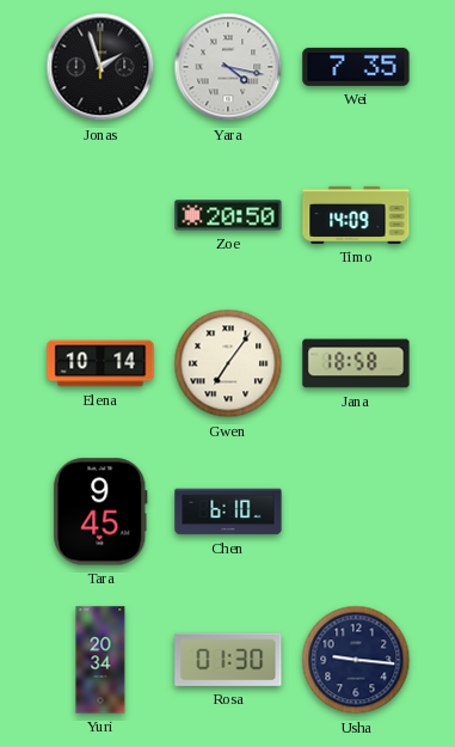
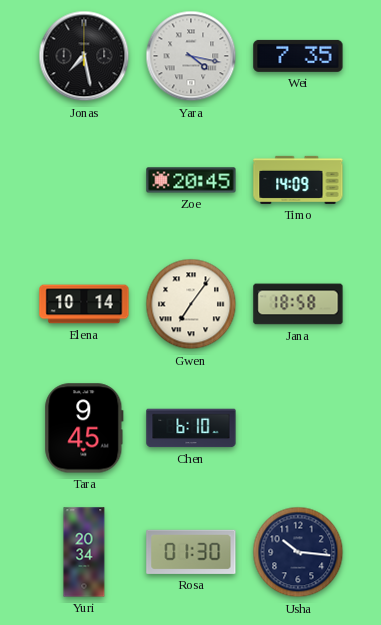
Jonas: 1:57 -> 7:28
Zoe: 20:50 -> 20:45
Usha: 9:16 -> 10:16
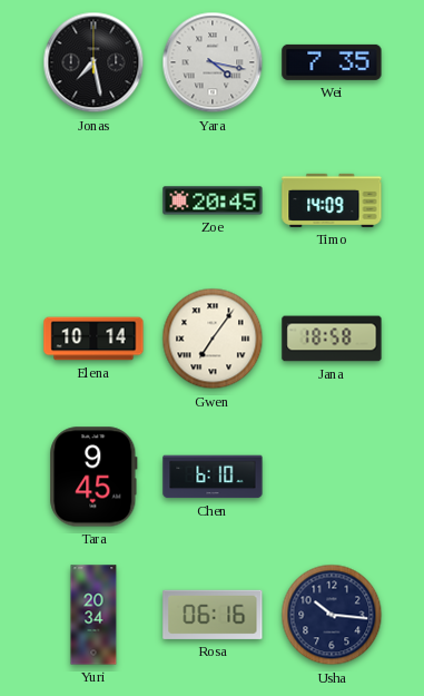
Rosa: 01:30 -> 06:16
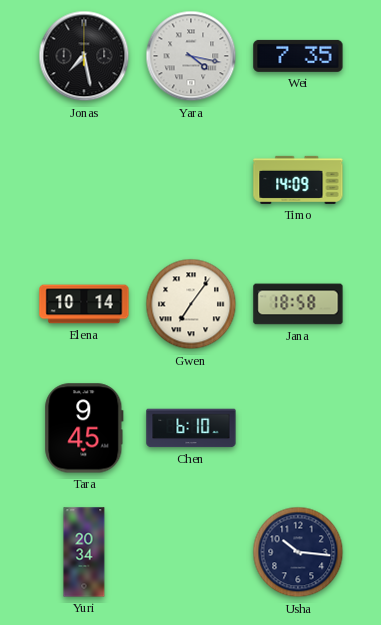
Zoe: 20:45 -> none
Rosa: 06:16 -> none
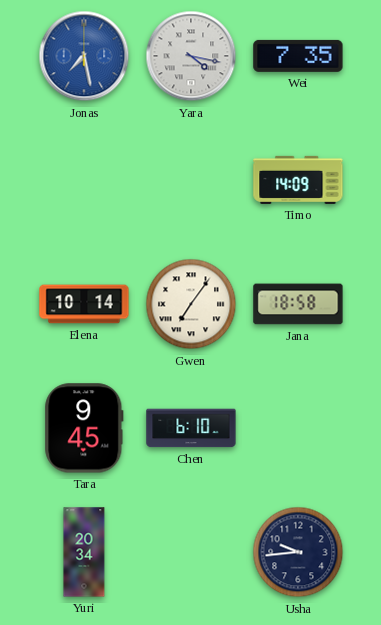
Jonas dial: black -> blue
Usha: 10:16 -> 9:44
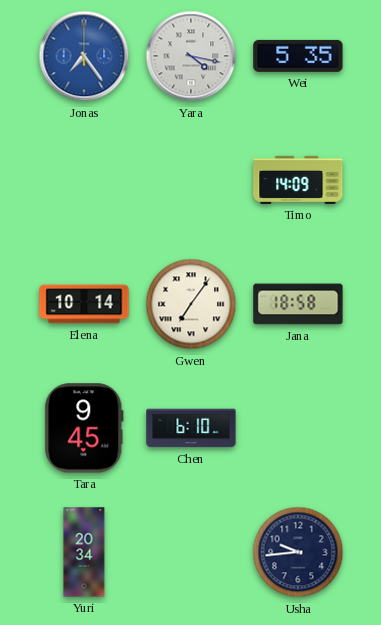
Jonas: 7:28 -> 7:24
Wei: 7:35 -> 5:35
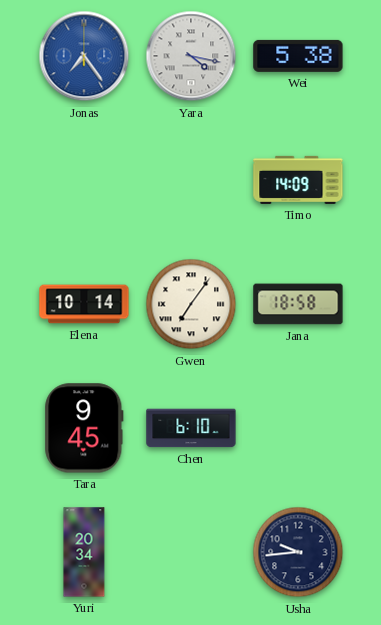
Wei: 5:35 -> 5:38
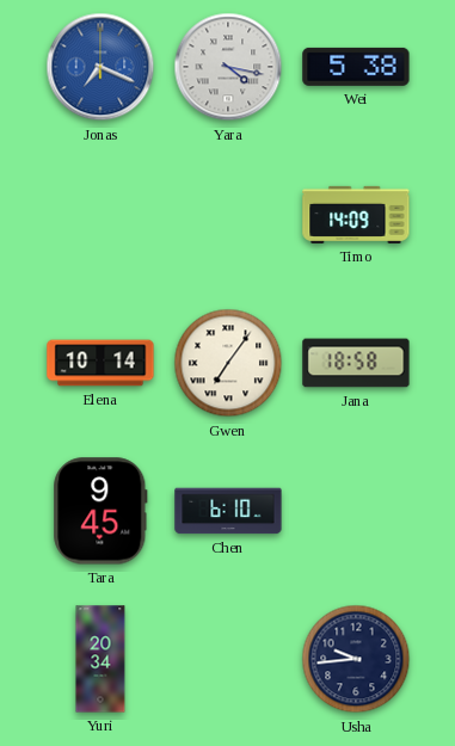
Jonas: 7:24 -> 7:19
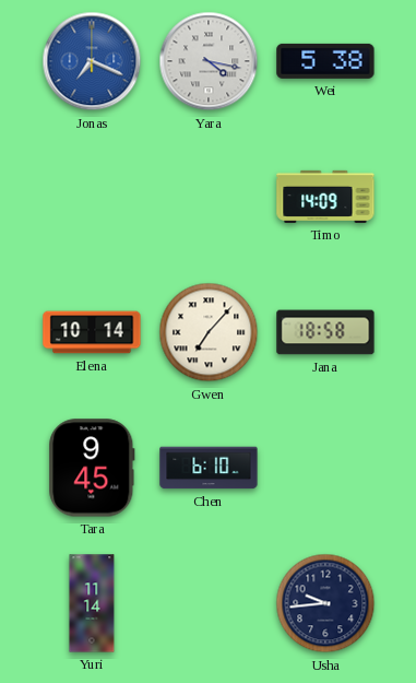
Gwen: 7:06 -> 7:07
Yuri: 20:34 -> 11:14
